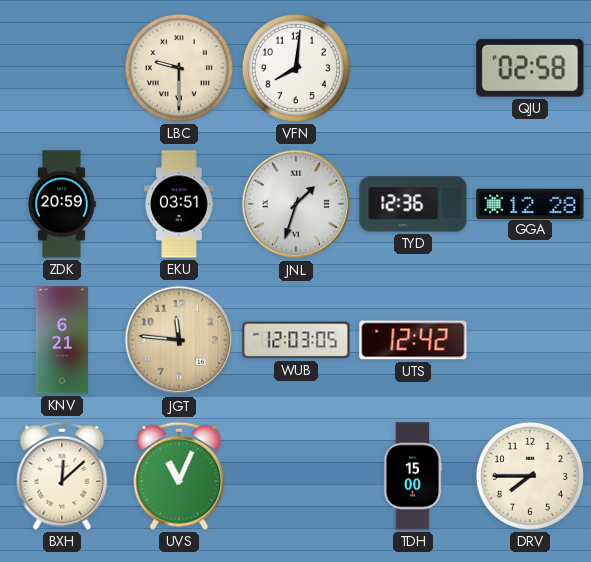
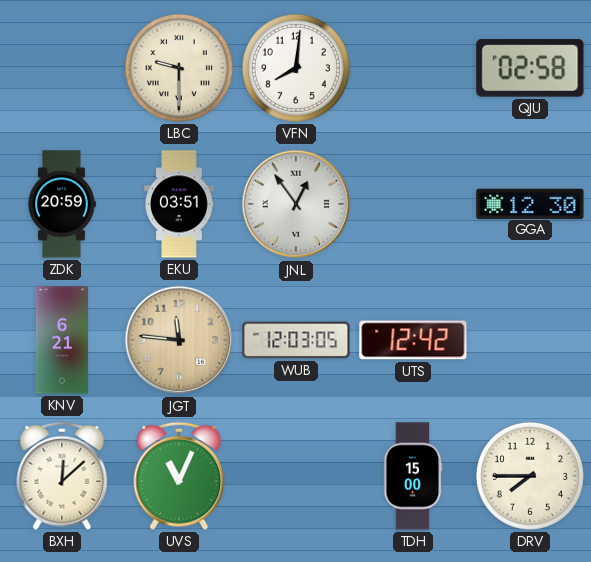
JNL: 1:33 -> 12:54
TYD: 12:36 -> none
GGA: 12:28 -> 12:30
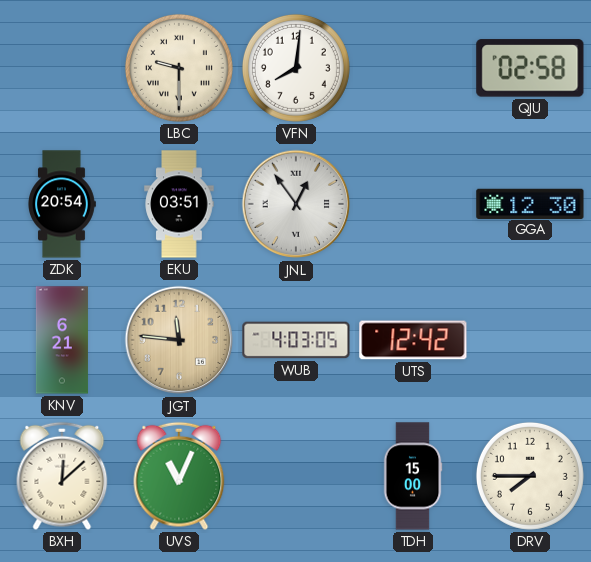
ZDK: 20:59 -> 20:54
WUB: 12:03 -> 4:03
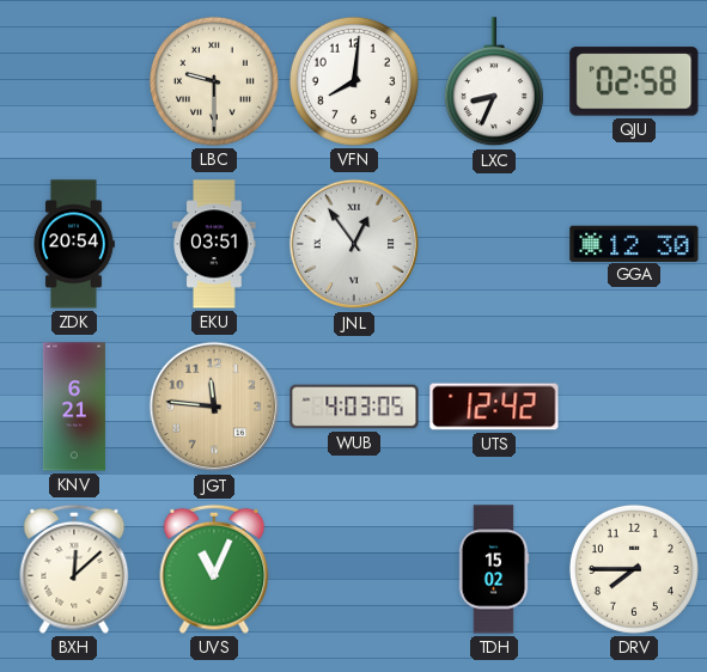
LXC: none -> 8:34
TDH: 15:00 -> 15:02
